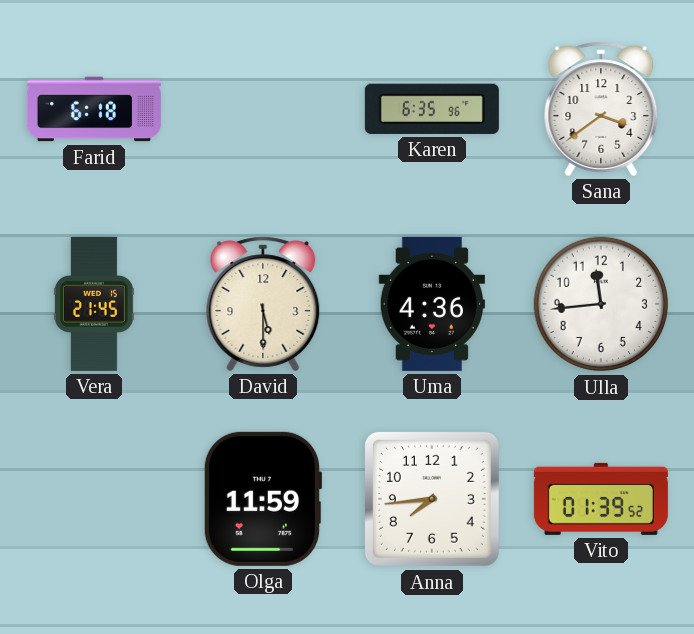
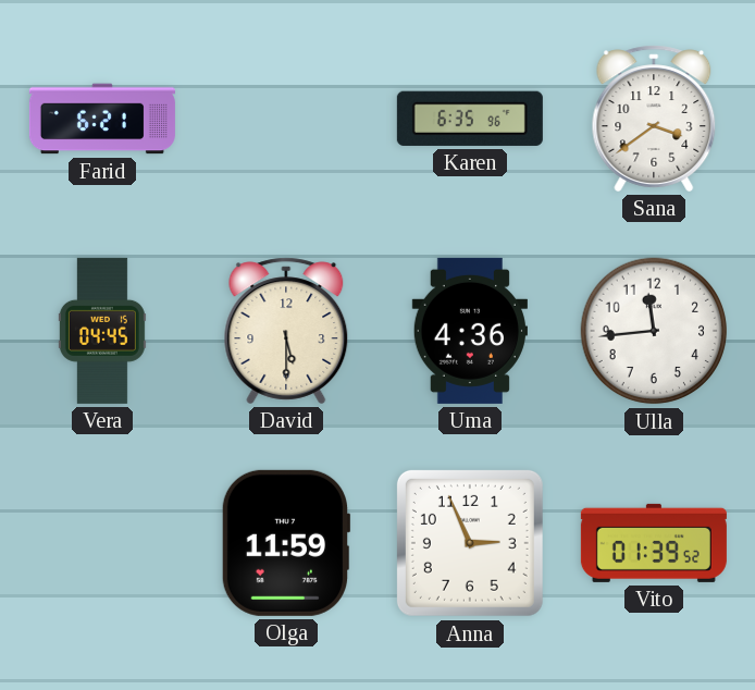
Farid: 6:18 -> 6:21
Vera: 21:45 -> 04:45
Anna: 7:44 -> 2:56
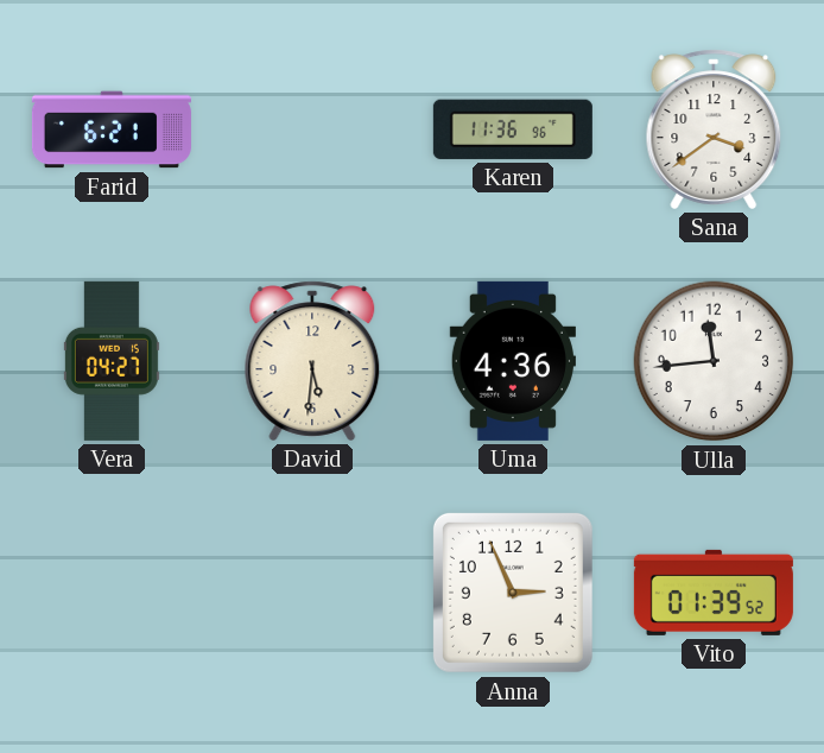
Karen: 6:35 -> 11:36
Vera: 04:45 -> 04:27
David: 5:30 -> 5:31
Olga: 11:59 -> none
